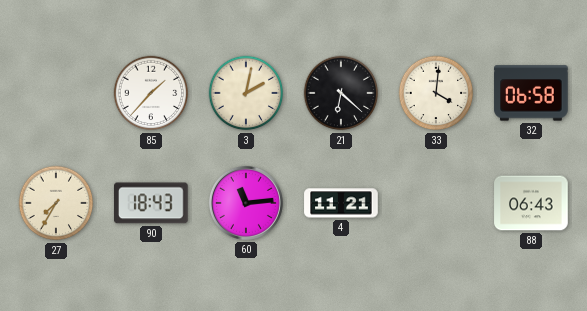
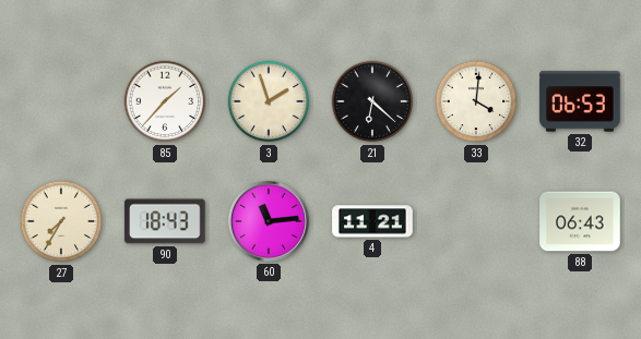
3: 2:02 -> 1:57
32: 06:58 -> 06:53
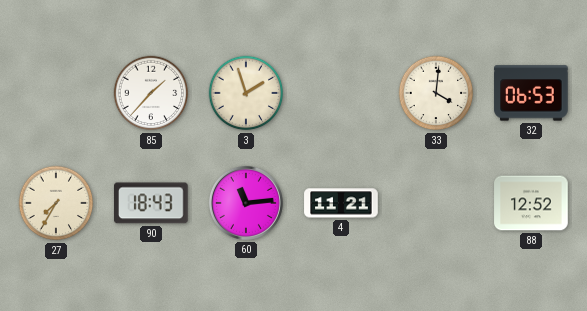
21: 6:22 -> none
88: 06:43 -> 12:52
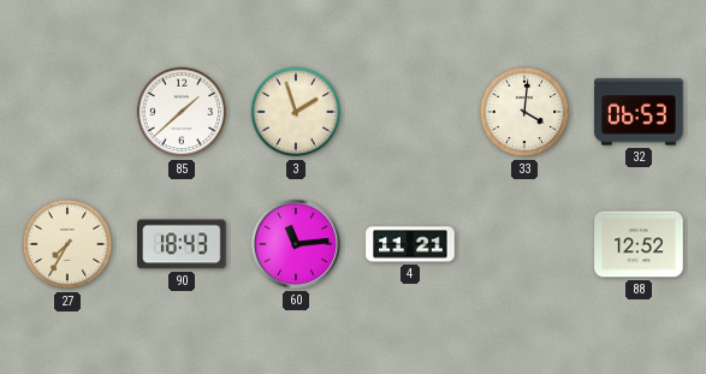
85: 1:37 -> 1:38
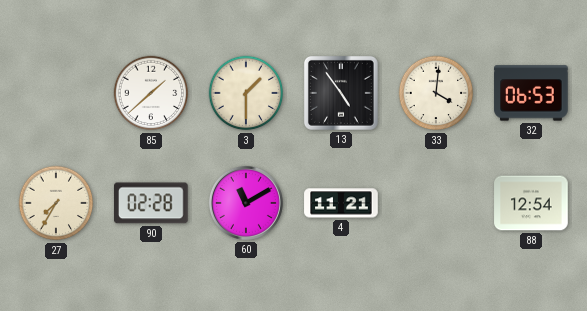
3: 1:57 -> 1:30
13: none -> 4:54
90: 18:43 -> 02:28
60: 11:14 -> 11:10
88: 12:52 -> 12:54
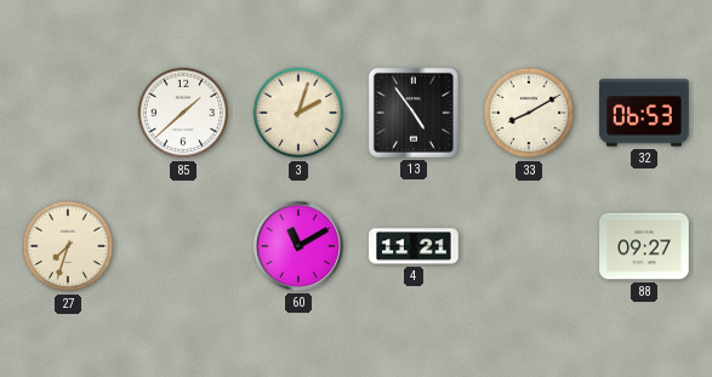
3: 1:30 -> 2:03
33: 4:01 -> 8:10
27: 7:35 -> 7:33
90: 02:28 -> none
88: 12:54 -> 09:27
